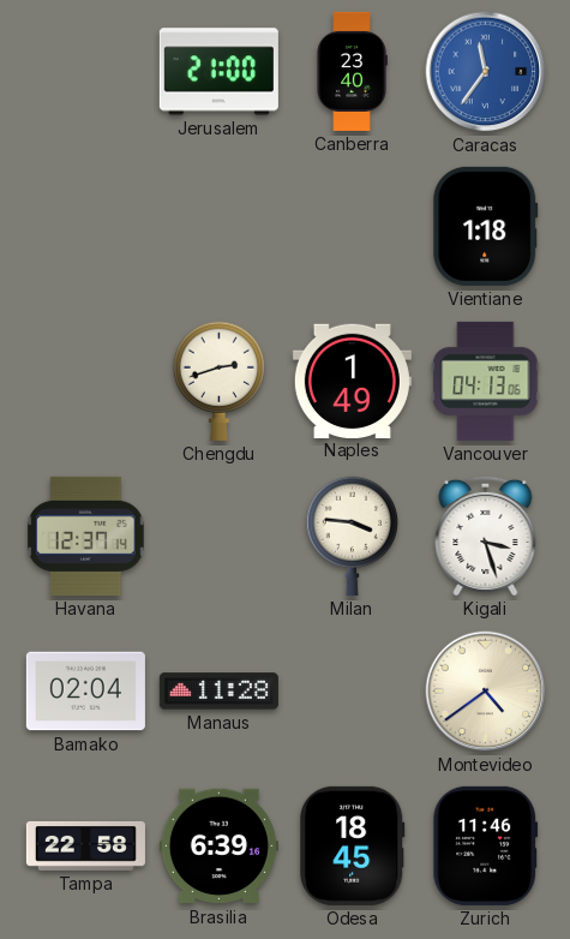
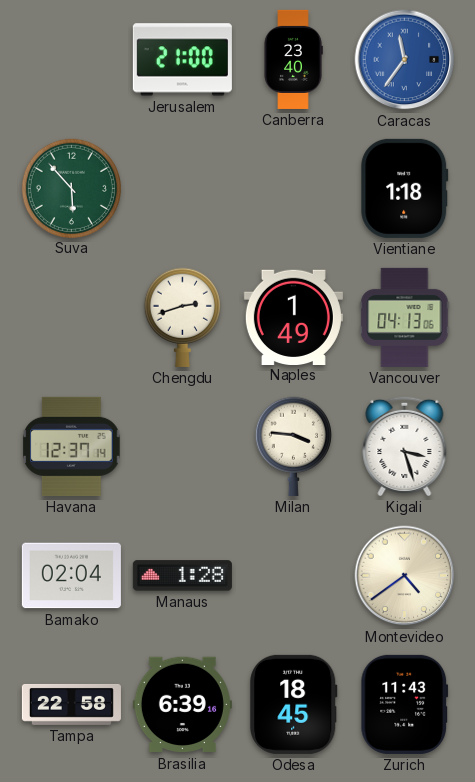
Suva: none -> 5:53
Manaus: 11:28 -> 1:28
Zurich: 11:46 -> 11:43
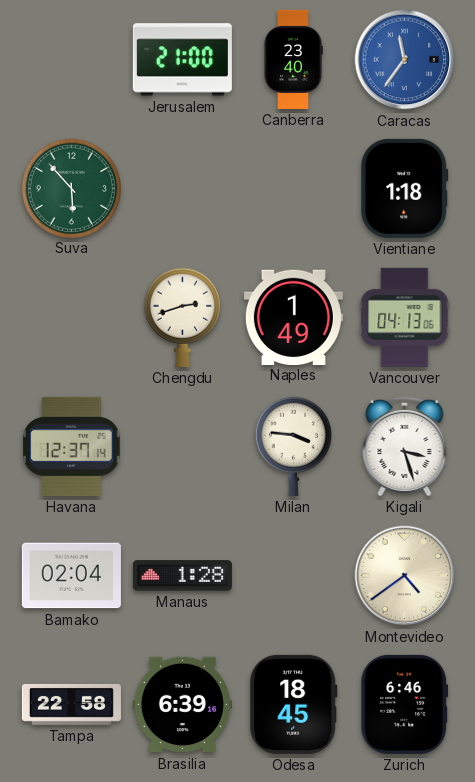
Zurich: 11:43 -> 6:46
